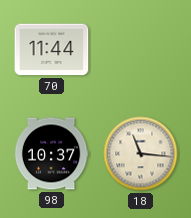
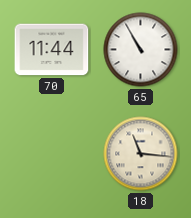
65: none -> 10:55
98: 10:37 -> none
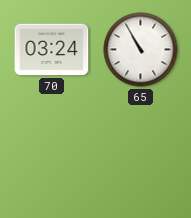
70: 11:44 -> 03:24
18: 11:16 -> none
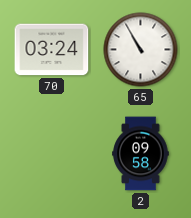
2: none -> 09:58
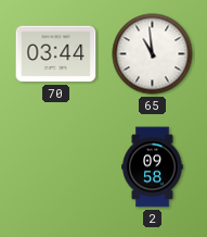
70: 03:24 -> 03:44
65: 10:55 -> 10:59
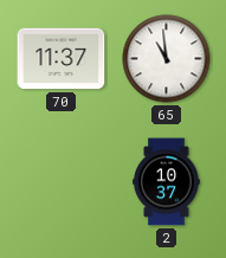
70: 03:44 -> 11:37
2: 09:58 -> 10:37
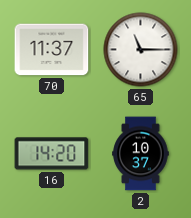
65: 10:59 -> 11:15
16: none -> 14:20
